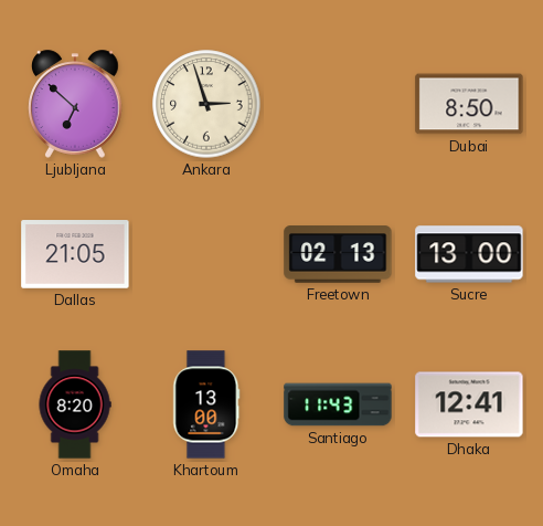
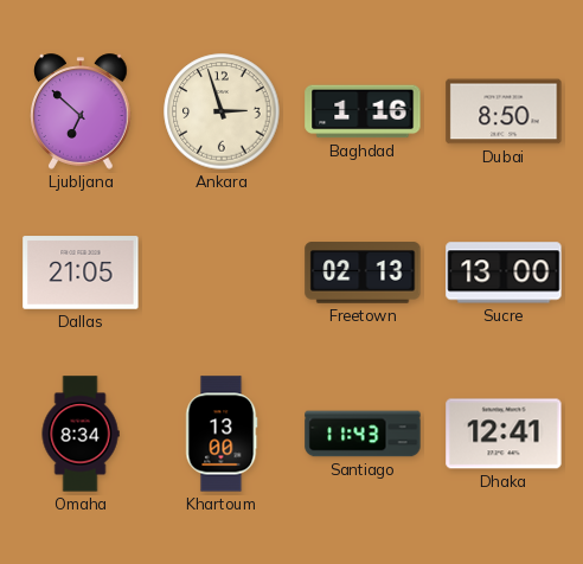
Baghdad: none -> 1:16
Omaha: 8:20 -> 8:34
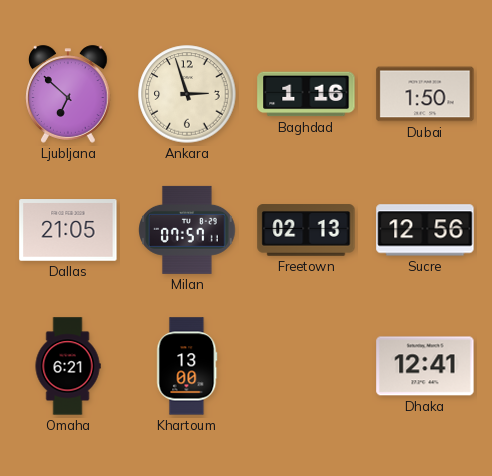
Dubai: 8:50 -> 1:50
Milan: none -> 07:57
Sucre: 13:00 -> 12:56
Omaha: 8:34 -> 6:21
Santiago: 11:43 -> none
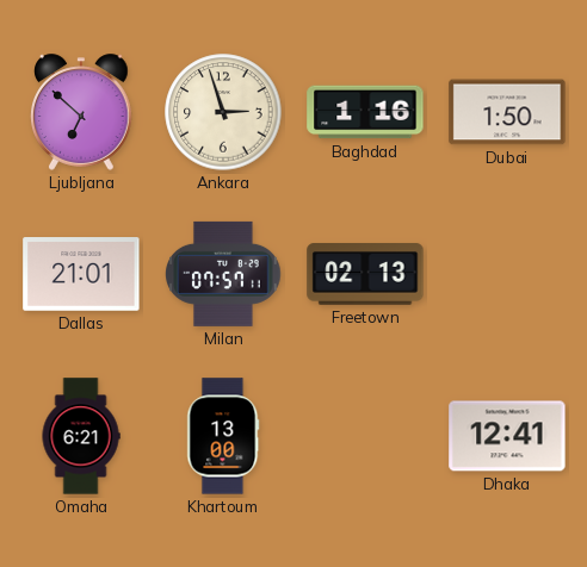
Dallas: 21:05 -> 21:01
Sucre: 12:56 -> none
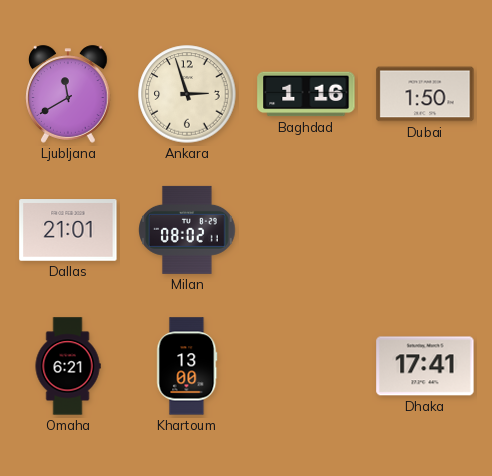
Ljubljana: 6:52 -> 11:40
Milan: 07:57 -> 08:02
Freetown: 02:13 -> none
Dhaka: 12:41 -> 17:41
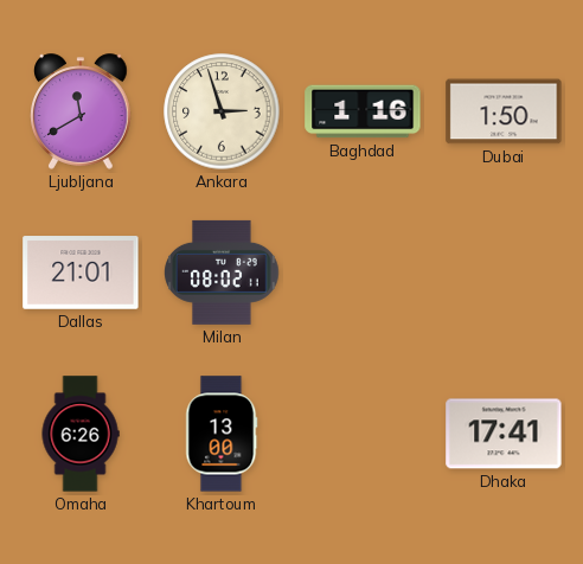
Omaha: 6:21 -> 6:26
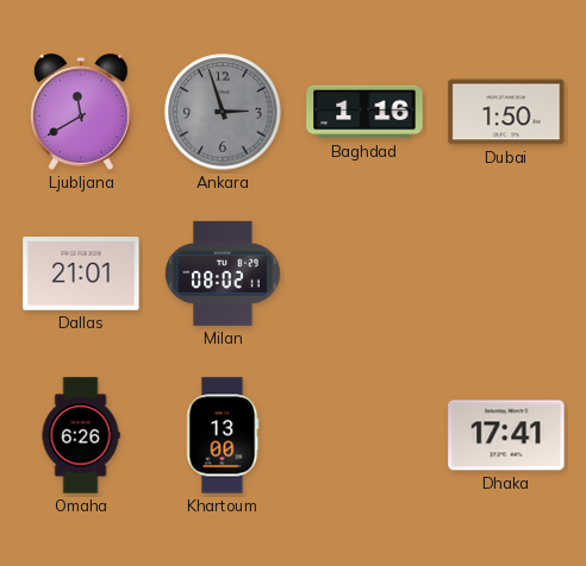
Ankara dial: cream -> grey
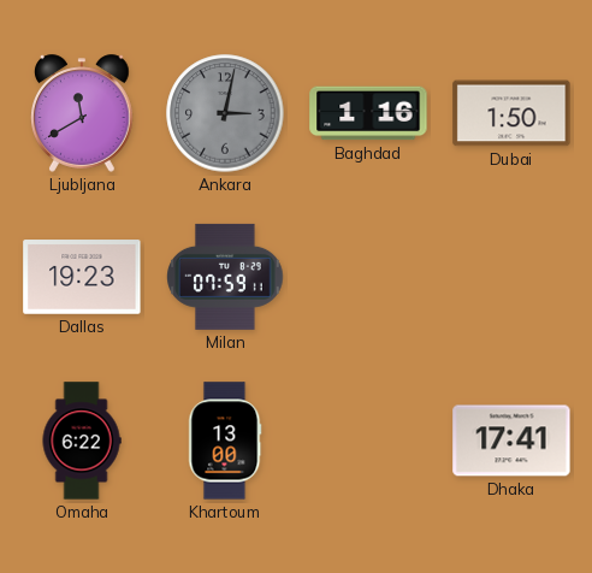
Ankara: 2:57 -> 3:02
Dallas: 21:01 -> 19:23
Milan: 08:02 -> 07:59
Omaha: 6:26 -> 6:22
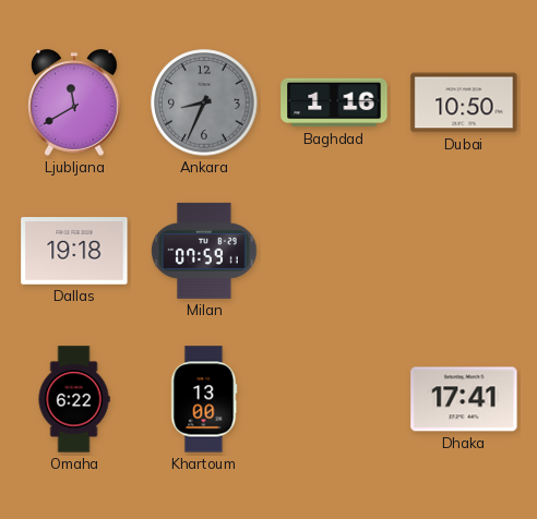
Ankara: 3:02 -> 8:34
Dubai: 1:50 -> 10:50
Dallas: 19:23 -> 19:18
